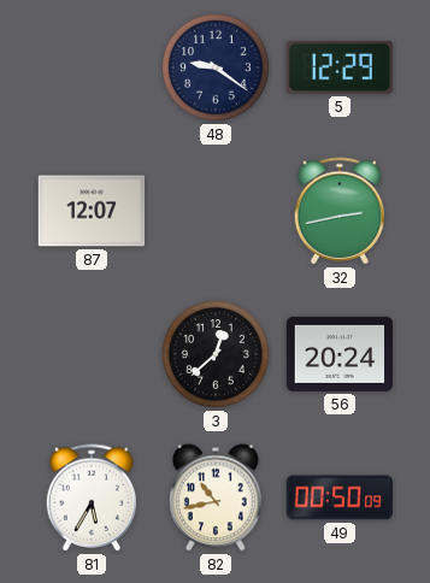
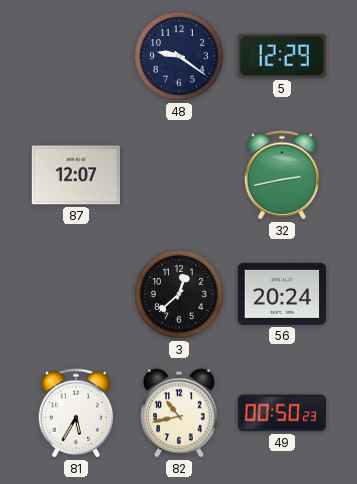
49: 00:50:09 -> 00:50:23
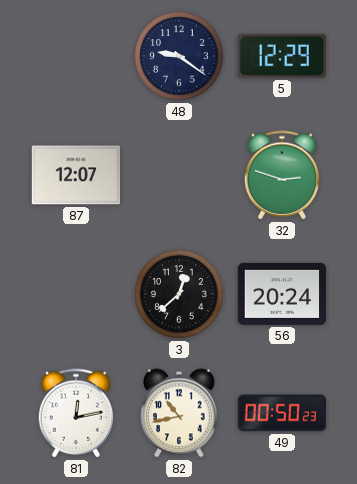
32: 2:43 -> 2:48
81: 5:35 -> 12:13
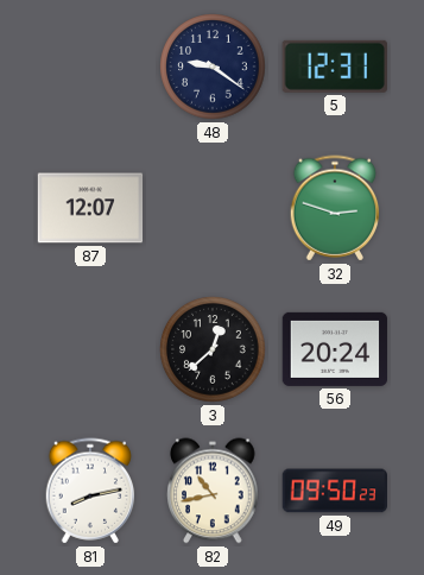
5: 12:29 -> 12:31
81: 12:13 -> 8:13
49: 00:50 -> 09:50
